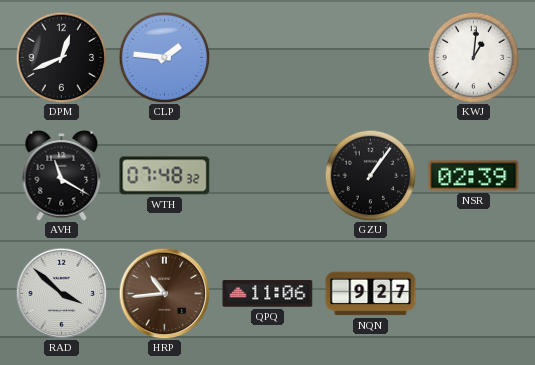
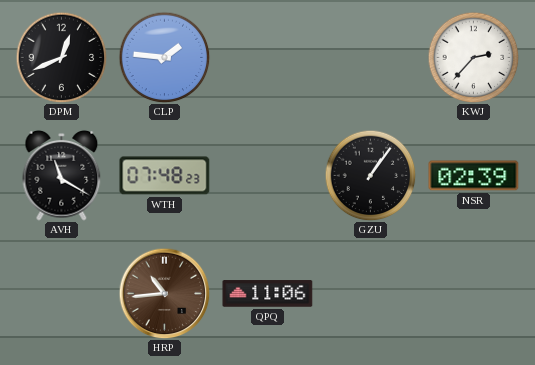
KWJ: 1:01 -> 2:37
WTH: 07:48:32 -> 07:48:23
RAD: 3:52 -> none
NQN: 9:27 -> none
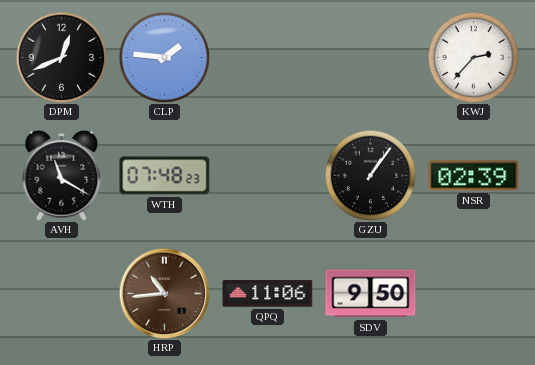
SDV: none -> 9:50
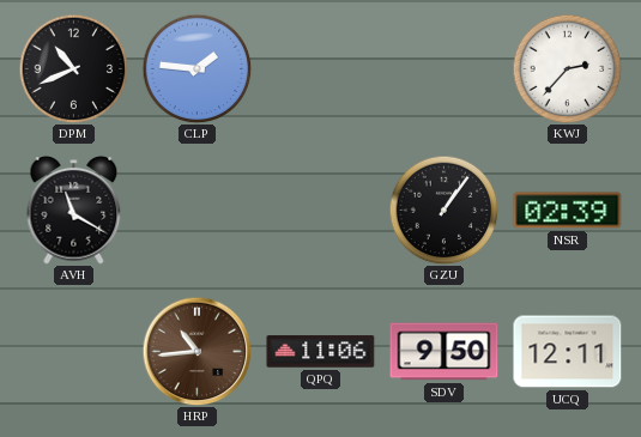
DPM: 12:41 -> 10:41
WTH: 07:48 -> none
UCQ: none -> 12:11
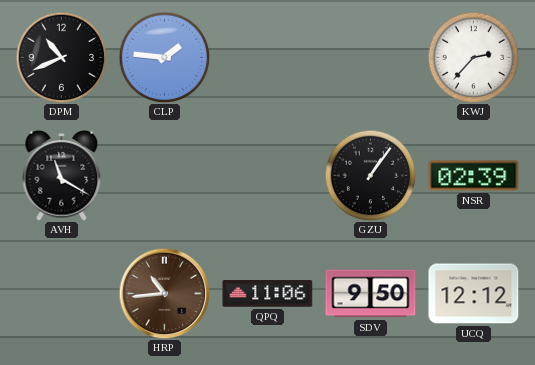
UCQ: 12:11 -> 12:12
